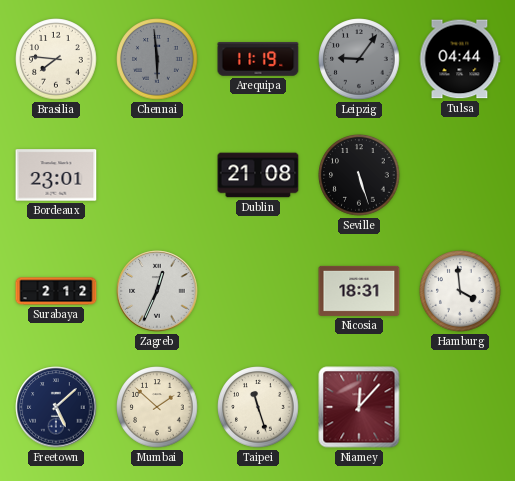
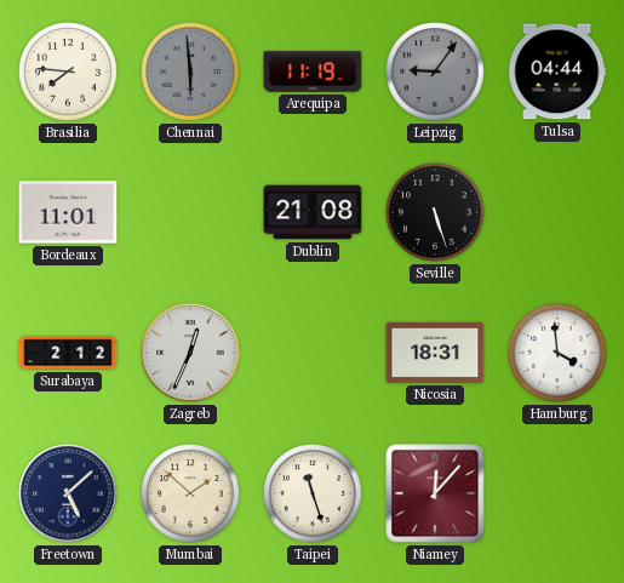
Bordeaux: 23:01 -> 11:01
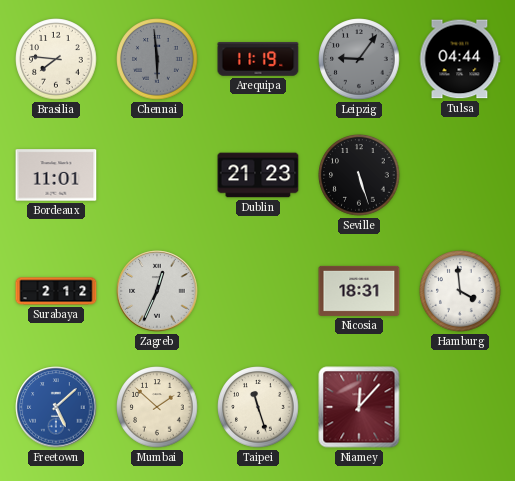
Dublin: 21:08 -> 21:23
Freetown dial: navy -> blue
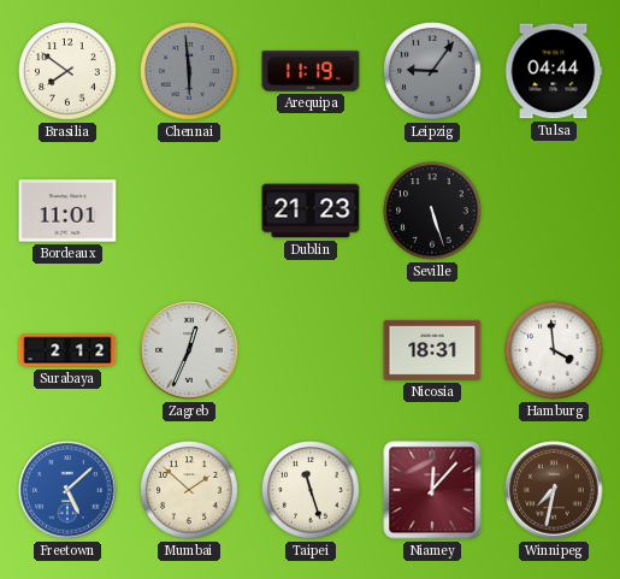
Brasilia: 7:46 -> 7:51
Winnipeg: none -> 7:32
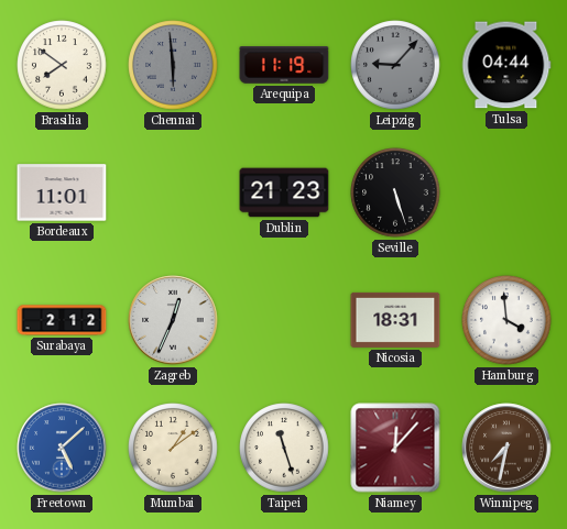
Leipzig: 9:06 -> 9:07
Mumbai: 1:52 -> 1:09
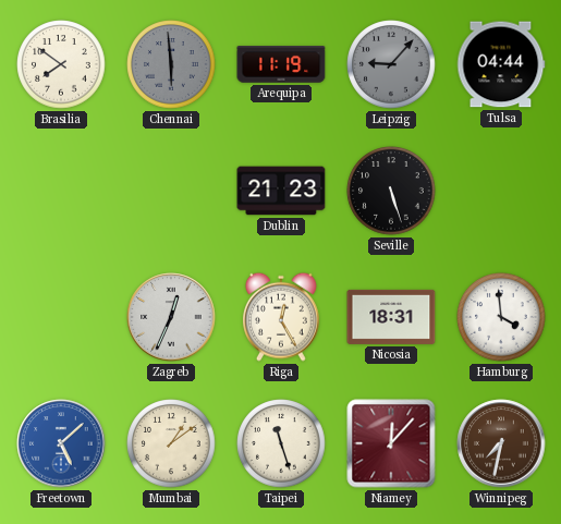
Bordeaux: 11:01 -> none
Surabaya: 2:12 -> none
Riga: none -> 12:25
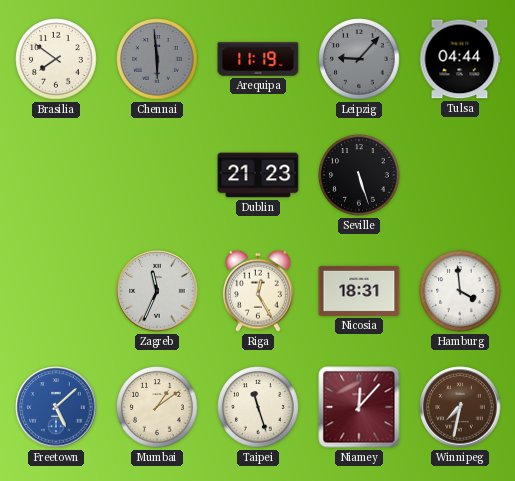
Zagreb: 12:34 -> 11:34
